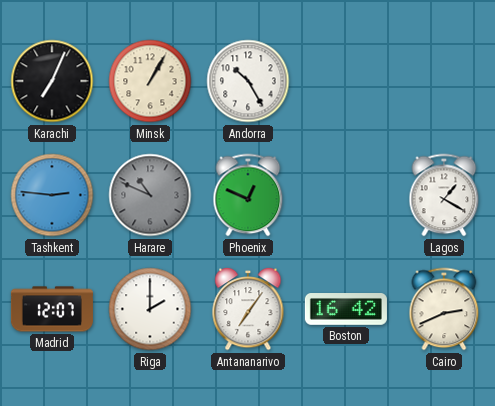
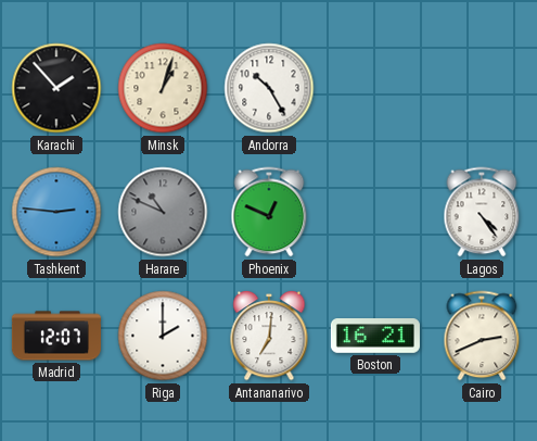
Karachi: 7:04 -> 1:53
Minsk: 1:05 -> 1:03
Lagos: 1:20 -> 4:24
Antananarivo: 7:06 -> 7:01
Boston: 16:42 -> 16:21
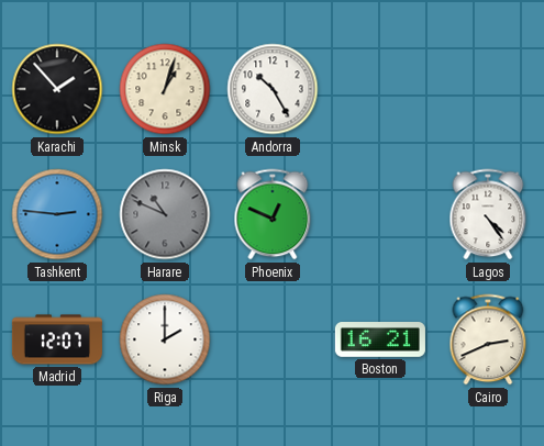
Antananarivo: 7:01 -> none
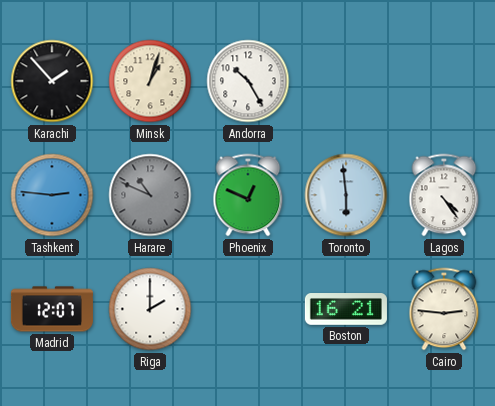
Toronto: none -> 5:59
Cairo: 2:41 -> 2:46
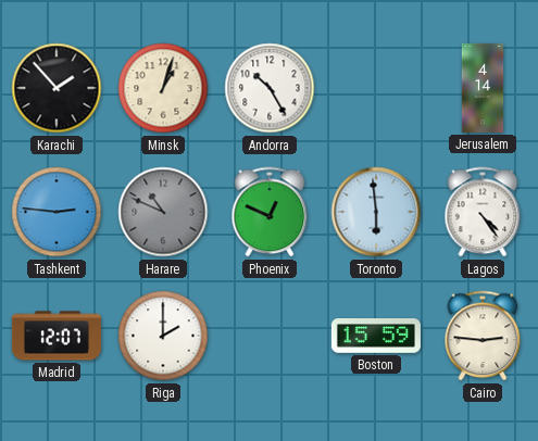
Jerusalem: none -> 4:14
Boston: 16:21 -> 15:59
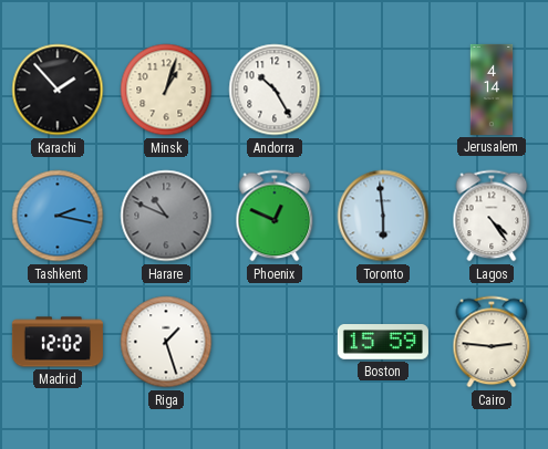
Tashkent: 2:46 -> 2:17
Madrid: 12:07 -> 12:02
Riga: 2:00 -> 1:27
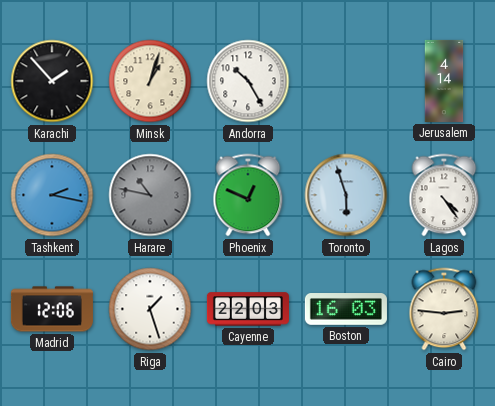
Harare: 10:49 -> 10:47
Toronto: 5:59 -> 5:57
Madrid: 12:02 -> 12:06
Cayenne: none -> 22:03
Boston: 15:59 -> 16:03
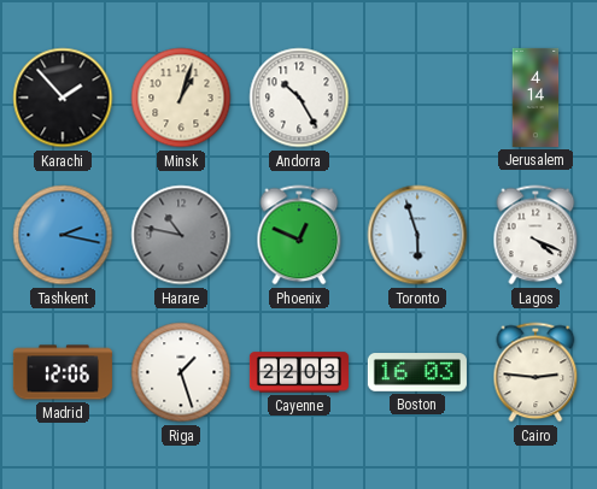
Lagos: 4:24 -> 4:19
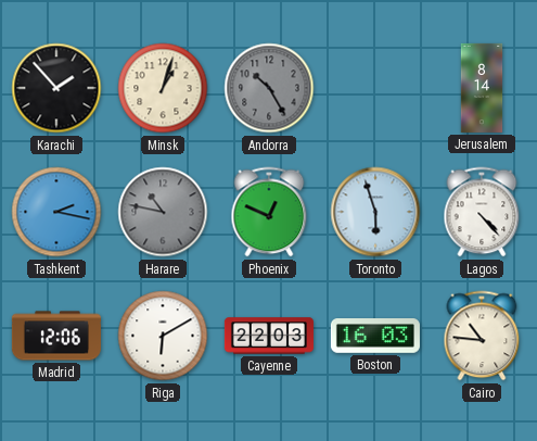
Andorra dial: white -> grey
Jerusalem: 4:14 -> 8:14
Lagos: 4:19 -> 4:23
Riga: 1:27 -> 6:10
Cairo: 2:46 -> 10:46
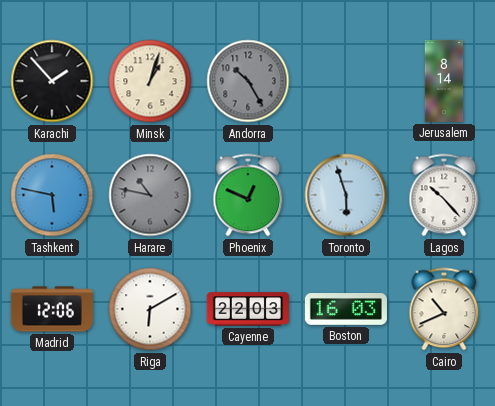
Tashkent: 2:17 -> 5:47
Lagos: 4:23 -> 10:23
Cairo: 10:46 -> 10:41
